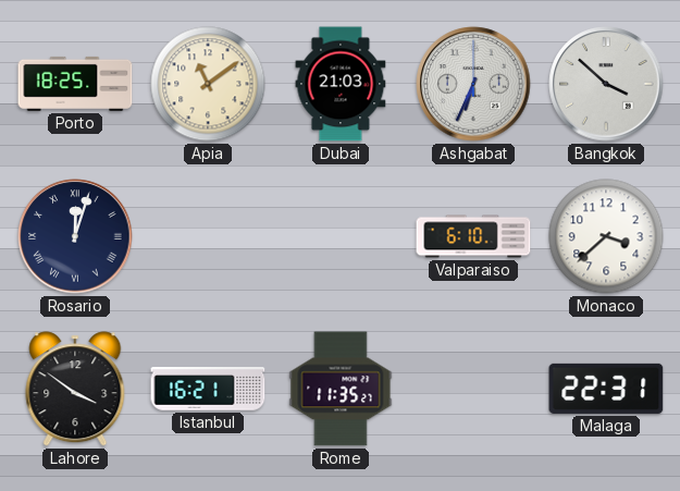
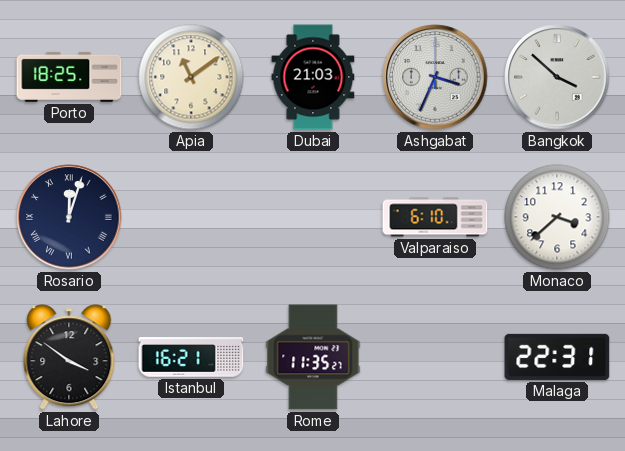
Ashgabat: 6:34 -> 3:34
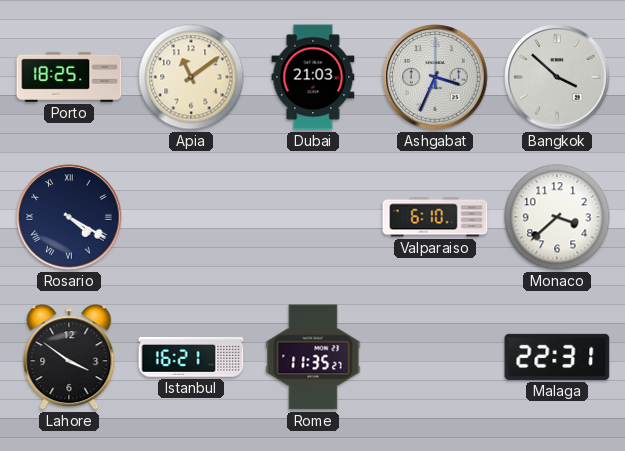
Rosario: 12:03 -> 4:20
